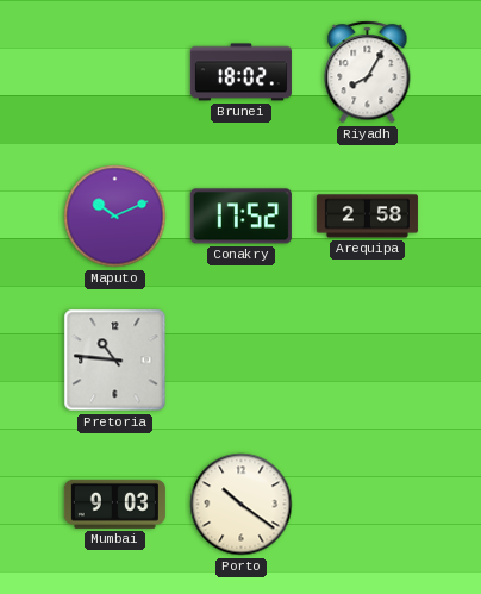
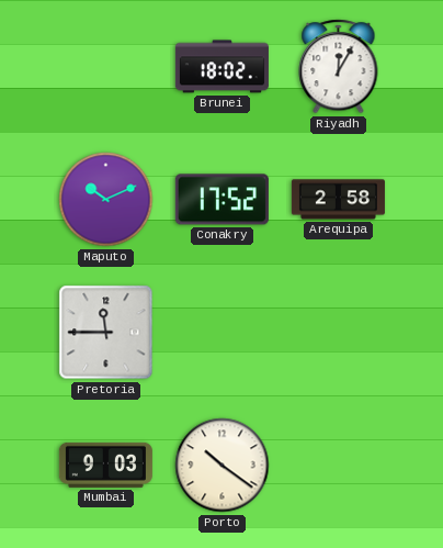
Riyadh: 8:05 -> 12:05
Pretoria: 10:46 -> 11:45
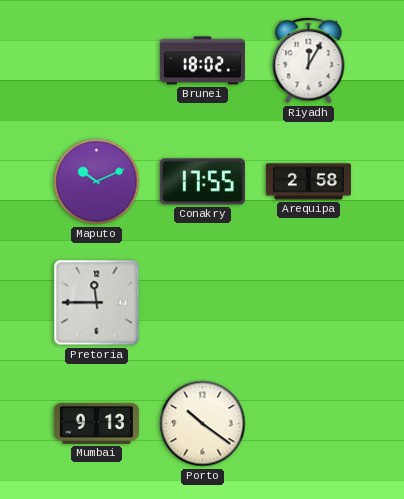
Conakry: 17:52 -> 17:55
Mumbai: 9:03 -> 9:13
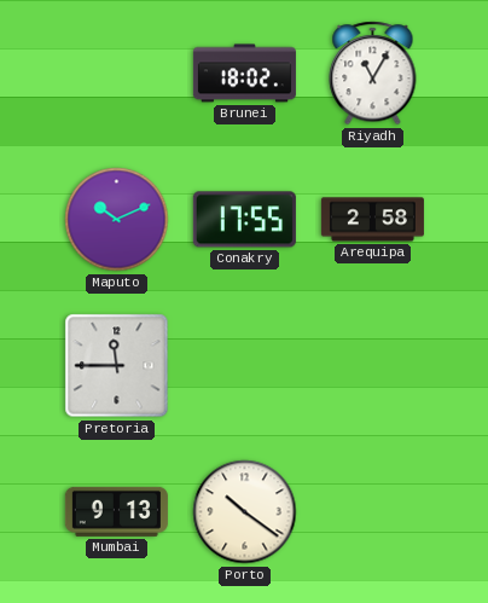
Riyadh: 12:05 -> 11:05
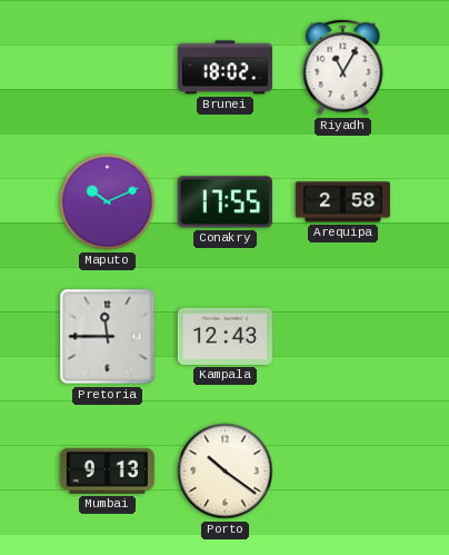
Kampala: none -> 12:43
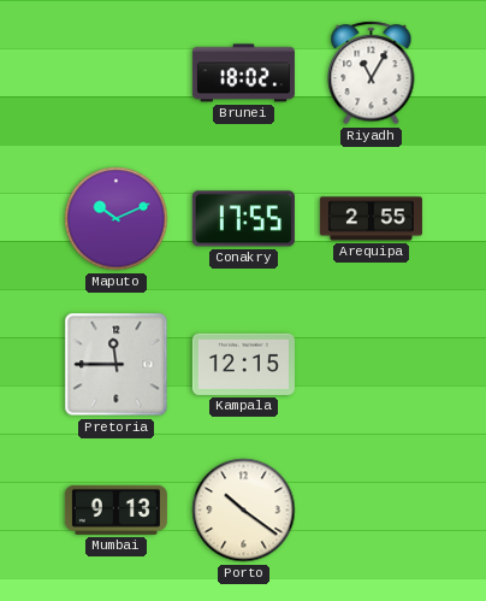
Arequipa: 2:58 -> 2:55
Kampala: 12:43 -> 12:15
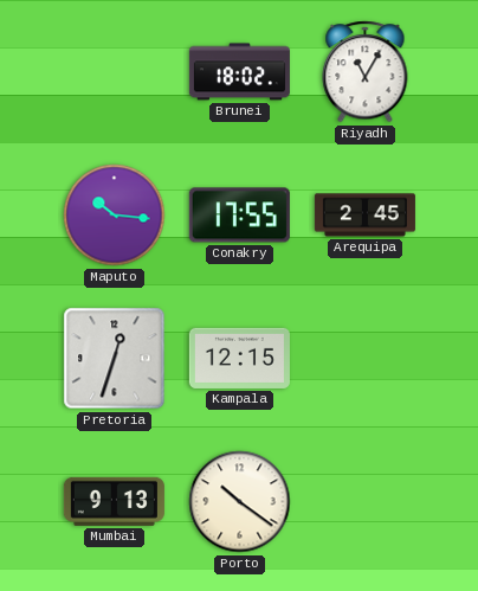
Maputo: 10:11 -> 10:16
Arequipa: 2:55 -> 2:45
Pretoria: 11:45 -> 12:33
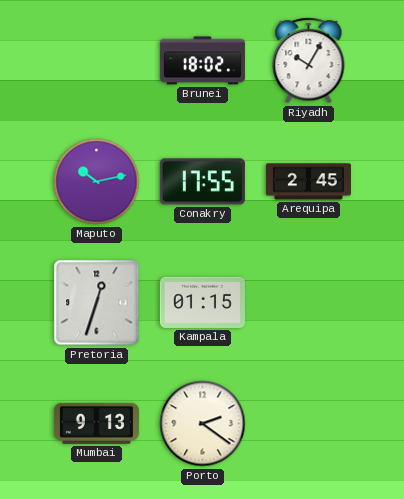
Riyadh: 11:05 -> 10:05
Maputo: 10:16 -> 10:13
Kampala: 12:15 -> 01:15
Porto: 10:21 -> 2:21
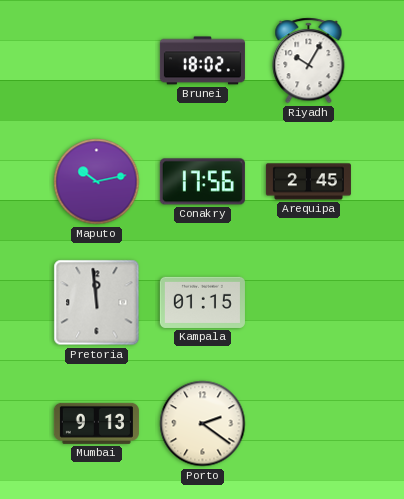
Conakry: 17:55 -> 17:56
Pretoria: 12:33 -> 11:59
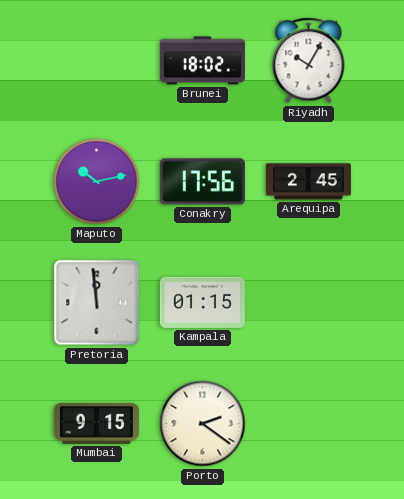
Mumbai: 9:13 -> 9:15
